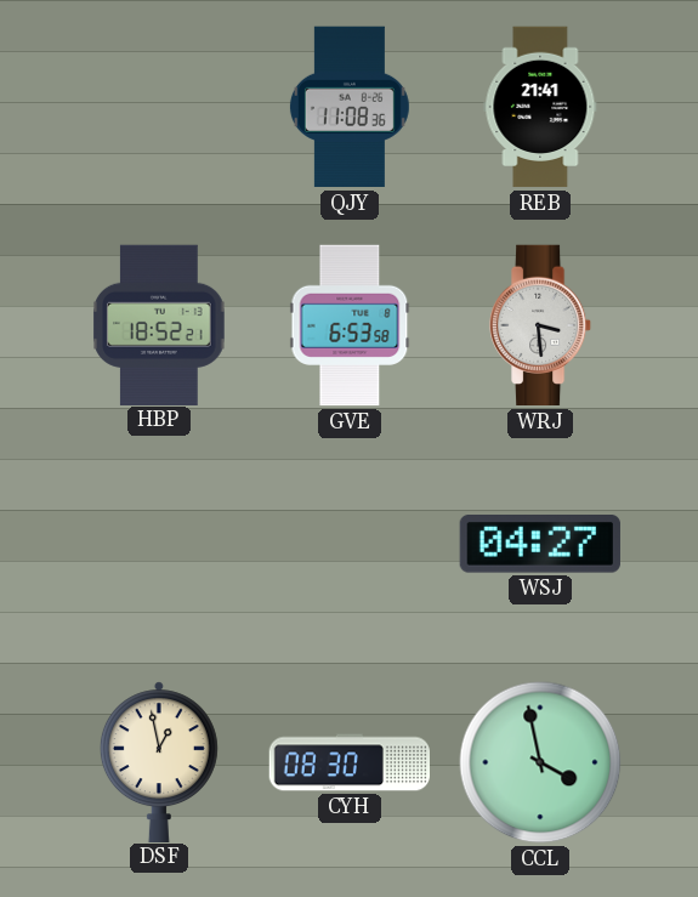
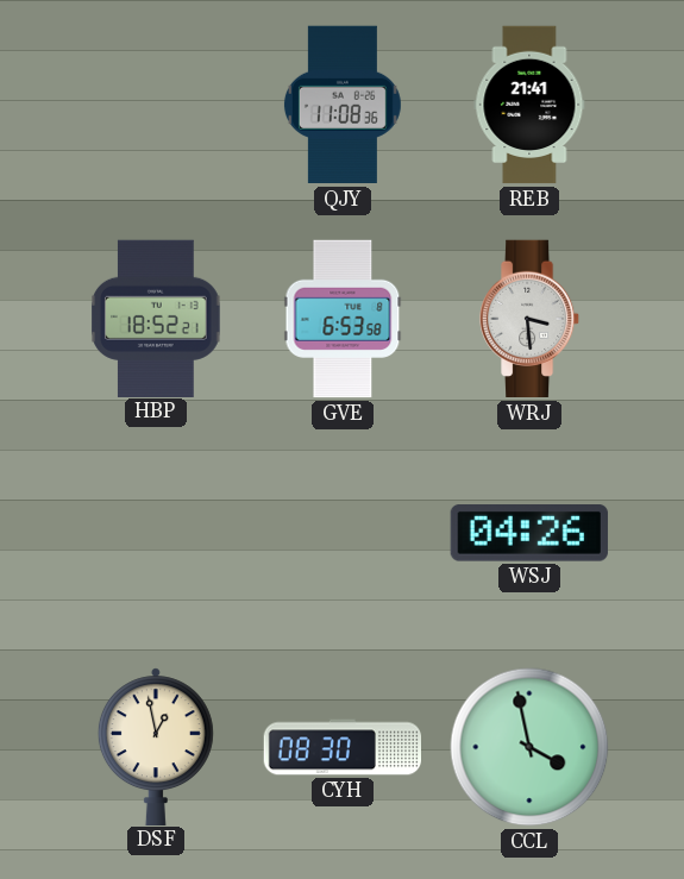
WSJ: 04:27 -> 04:26
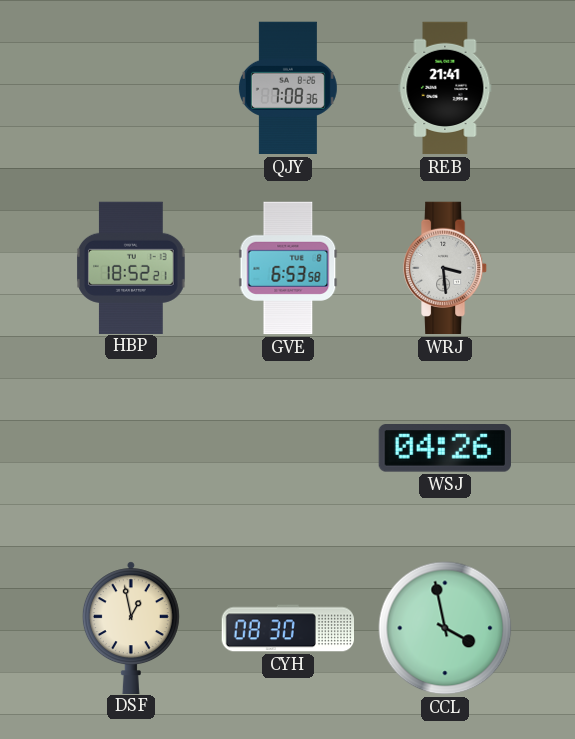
QJY: 11:08 -> 7:08
